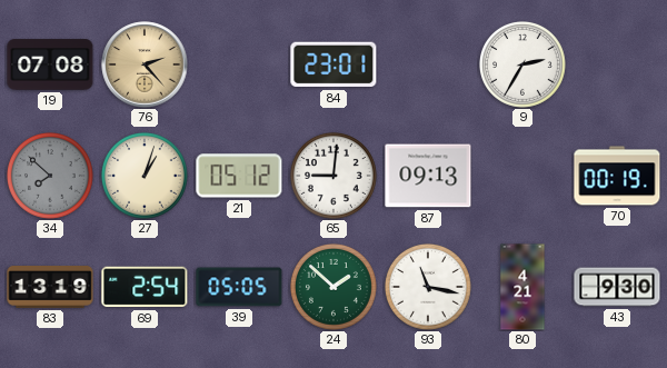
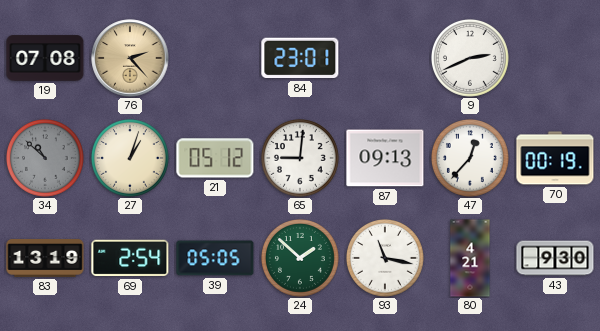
9: 2:35 -> 2:41
34: 7:52 -> 10:52
47: none -> 12:37
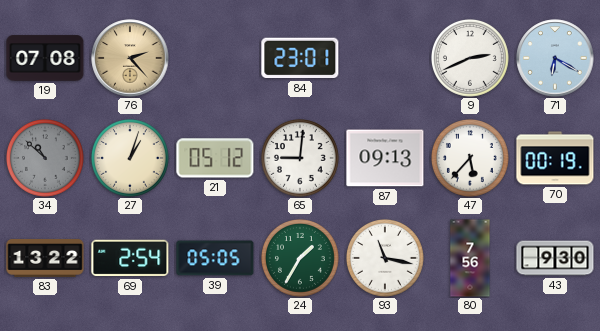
71: none -> 6:20
47: 12:37 -> 5:37
83: 13:19 -> 13:22
24: 1:52 -> 1:35
80: 4:21 -> 7:56
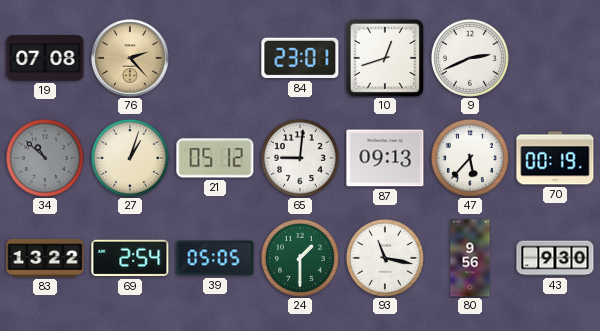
10: none -> 12:42
71: 6:20 -> none
24: 1:35 -> 1:30
80: 7:56 -> 9:56
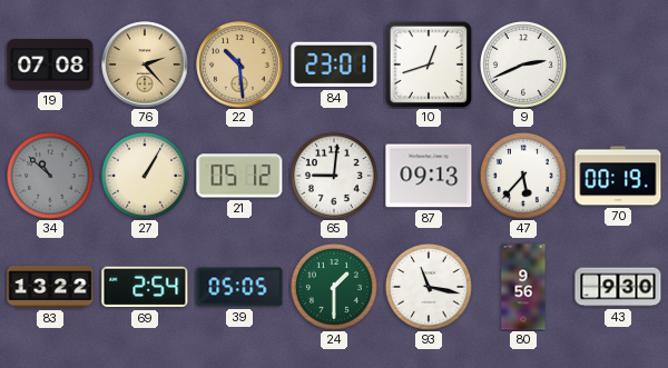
22: none -> 10:29
27: 1:03 -> 1:05
